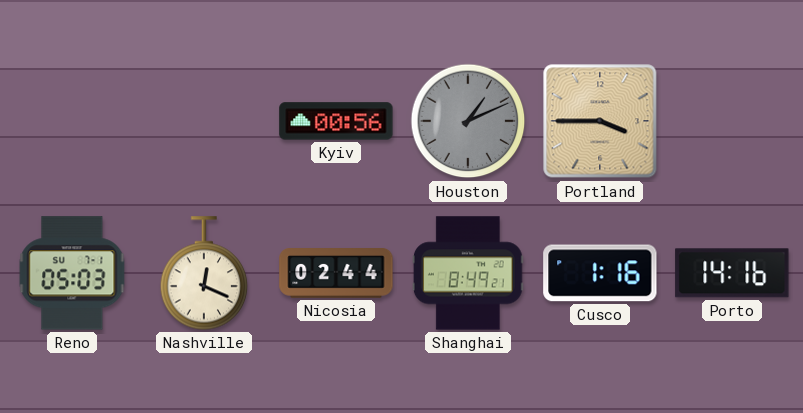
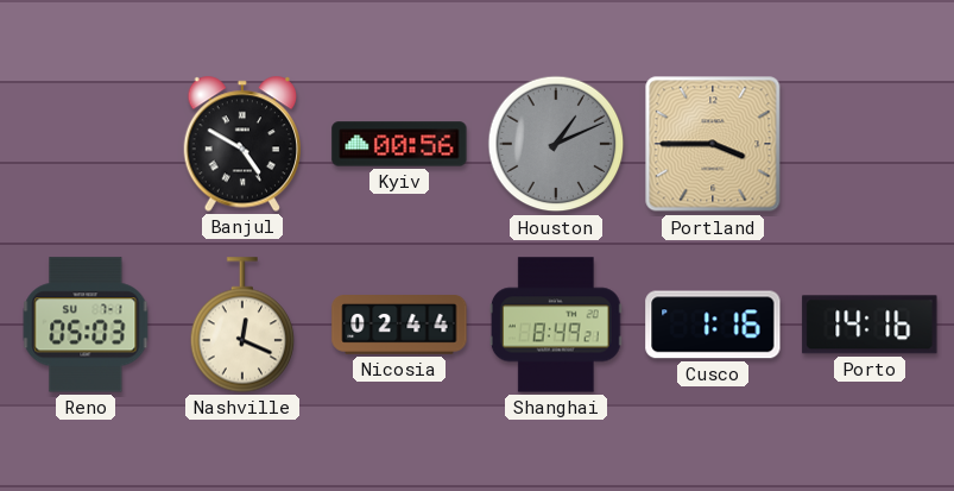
Banjul: none -> 4:50
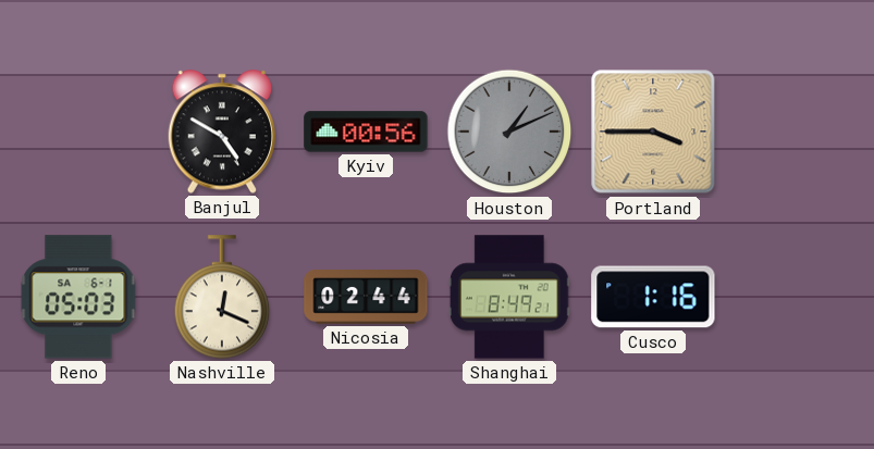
Reno date: SU 7-1 -> SA 6-1
Porto: 14:16 -> none
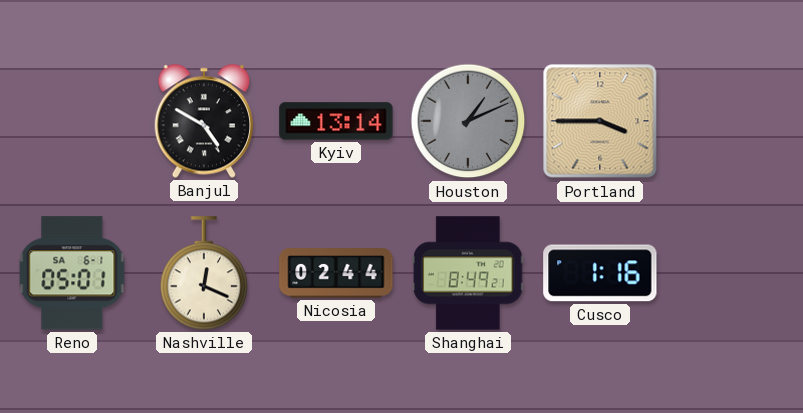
Kyiv: 00:56 -> 13:14
Reno: 05:03 -> 05:01
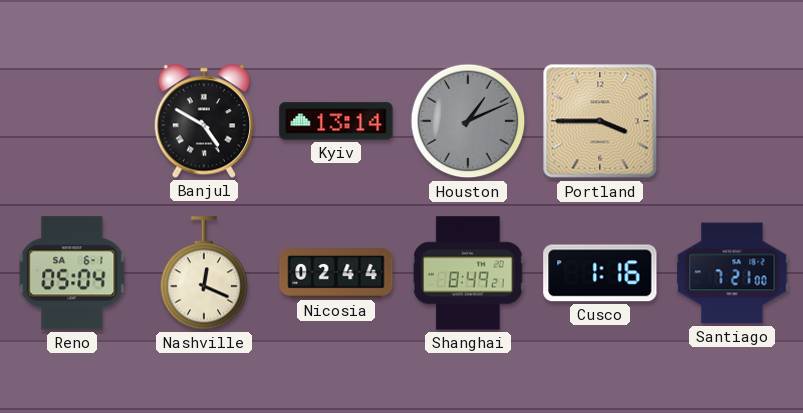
Reno: 05:01 -> 05:04
Santiago: none -> 7:21
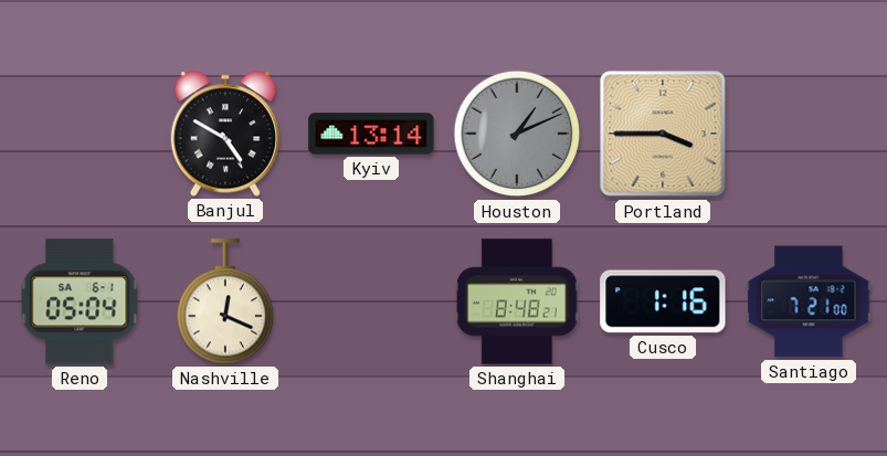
Nicosia: 02:44 -> none
Shanghai: 8:49 -> 8:48
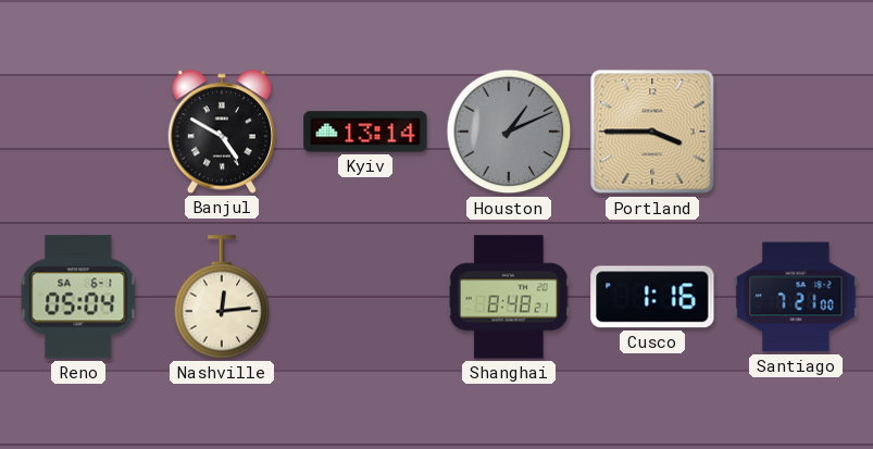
Nashville: 12:19 -> 12:14
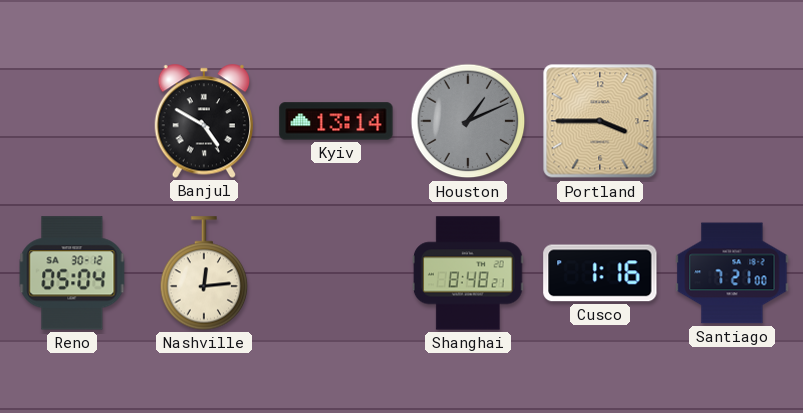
Reno date: SA 6-1 -> SA 30-12
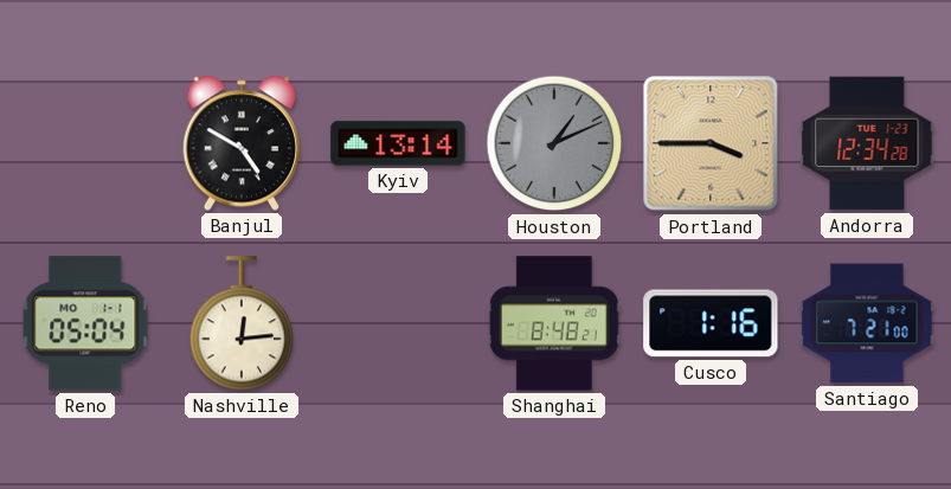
Andorra: none -> 12:34
Reno date: SA 30-12 -> MO 1-1
